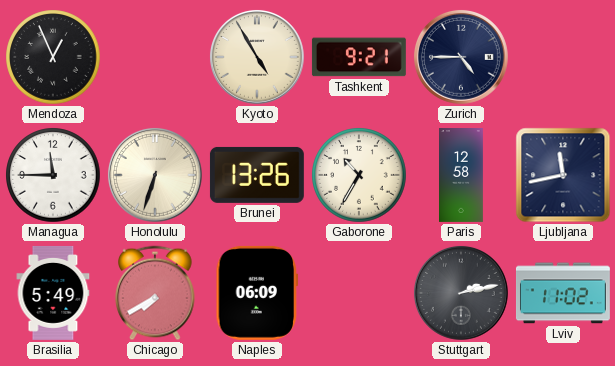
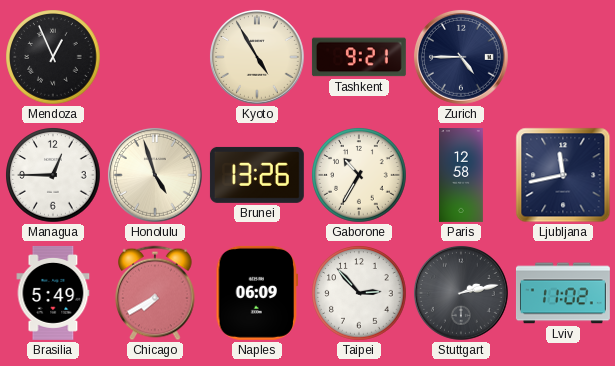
Managua: 11:45 -> 12:45
Honolulu: 6:33 -> 4:57
Taipei: none -> 2:53
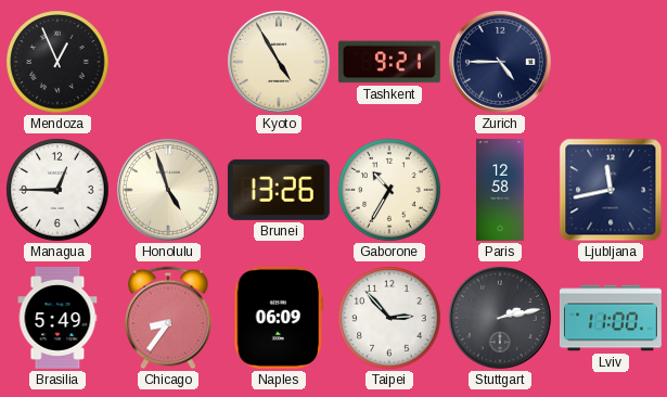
Chicago: 7:40 -> 8:36
Lviv: 11:02 -> 11:00
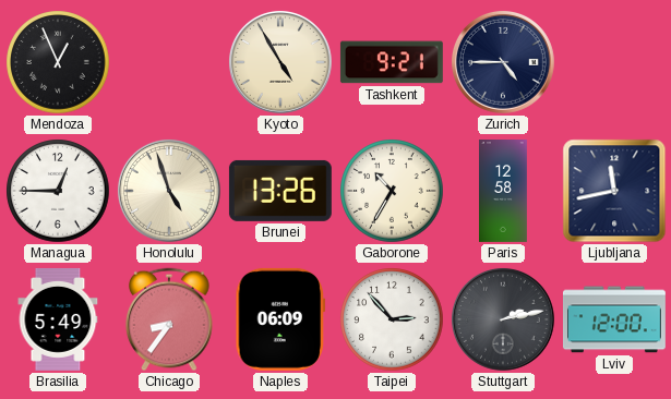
Lviv: 11:00 -> 12:00
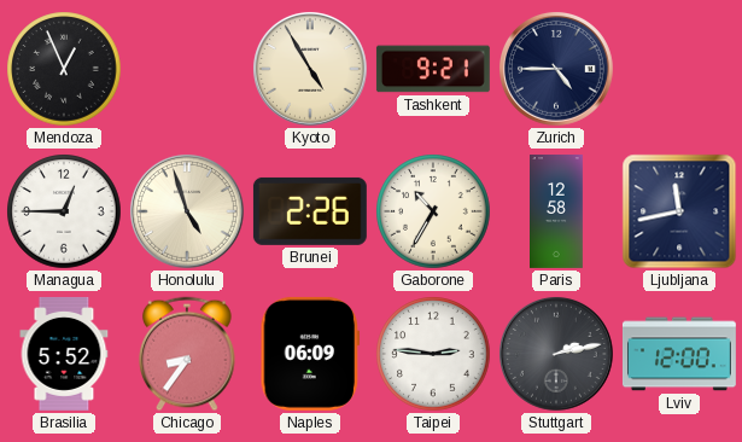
Brunei: 13:26 -> 2:26
Brasilia: 5:49 -> 5:52
Taipei: 2:53 -> 2:46
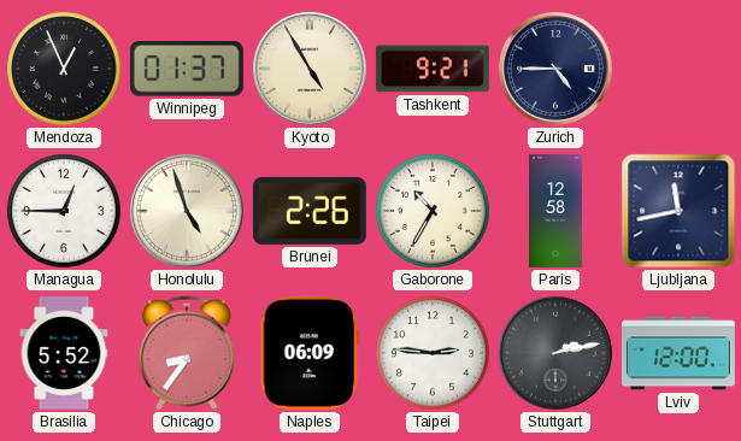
Winnipeg: none -> 01:37
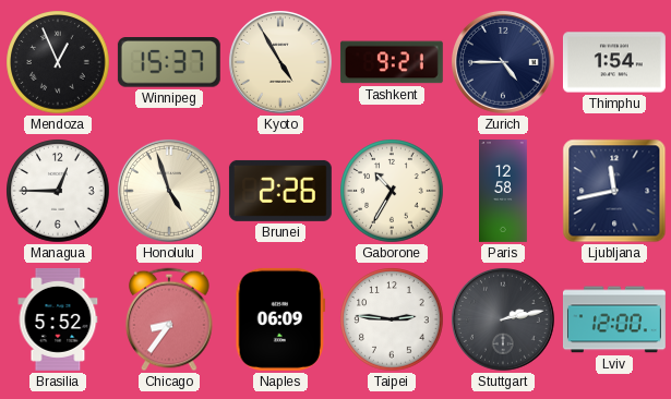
Winnipeg: 01:37 -> 15:37
Thimphu: none -> 1:54
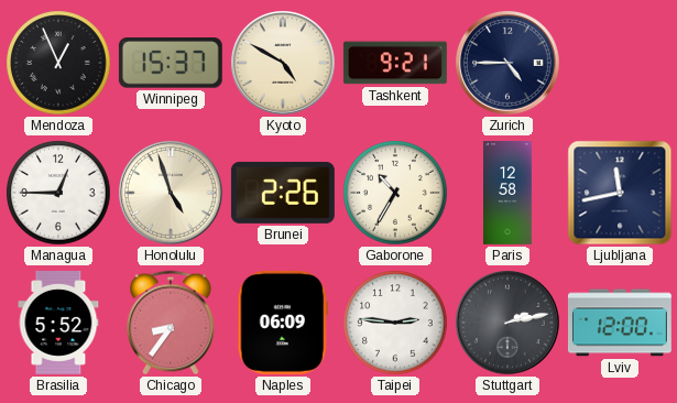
Kyoto: 4:55 -> 4:50
Thimphu: 1:54 -> none
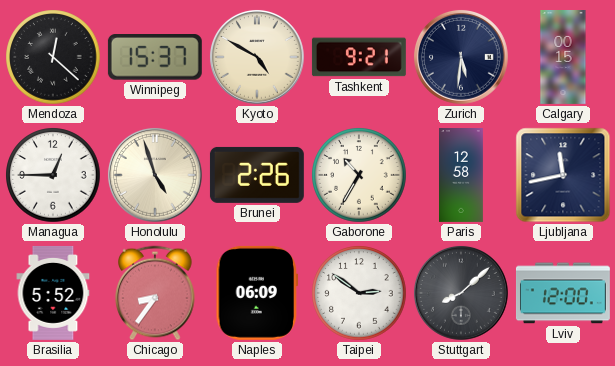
Mendoza: 12:56 -> 12:22
Zurich: 4:45 -> 5:31
Calgary: none -> 00:15
Taipei: 2:46 -> 2:51
Stuttgart: 2:13 -> 8:08
